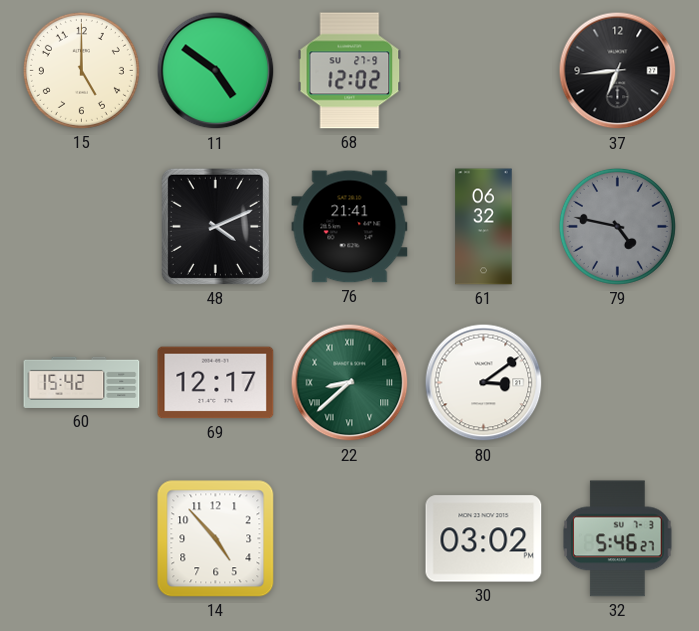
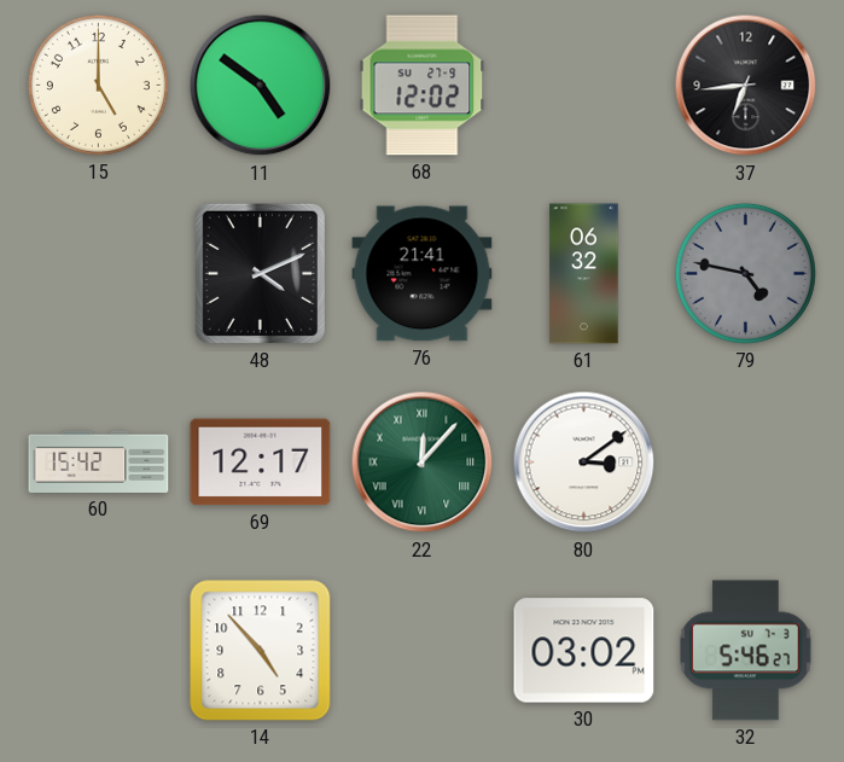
22: 8:38 -> 12:07
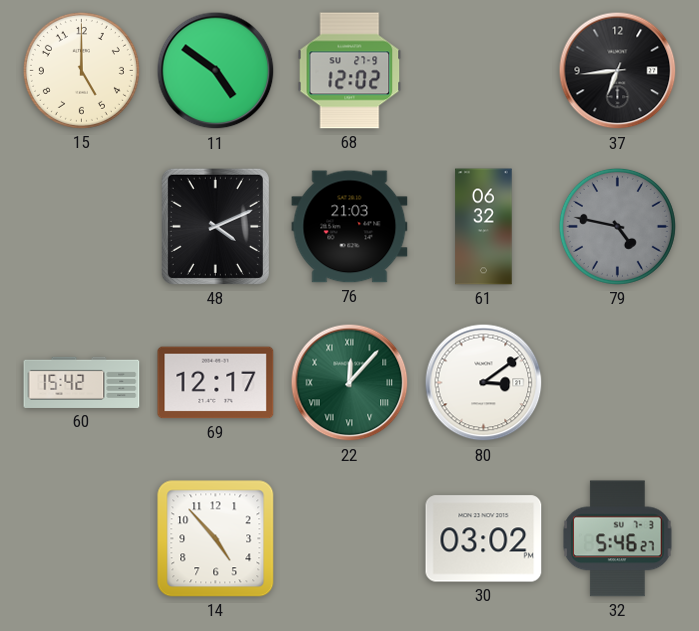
76: 21:41 -> 21:03
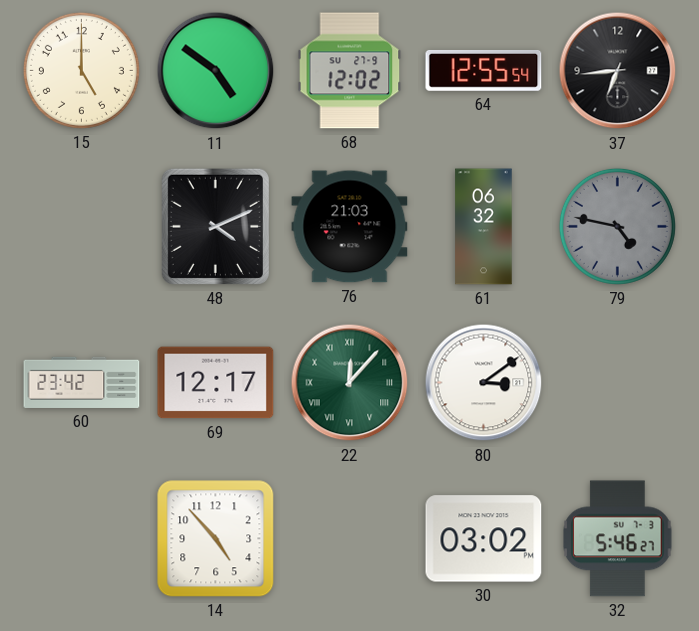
64: none -> 12:55
60: 15:42 -> 23:42
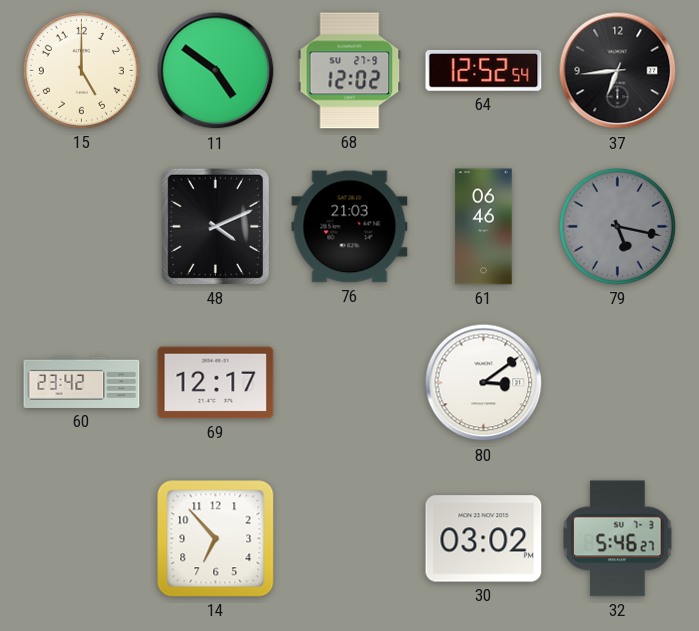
64: 12:55 -> 12:52
61: 06:32 -> 06:46
79: 4:47 -> 5:17
22: 12:07 -> none
14: 4:53 -> 6:53
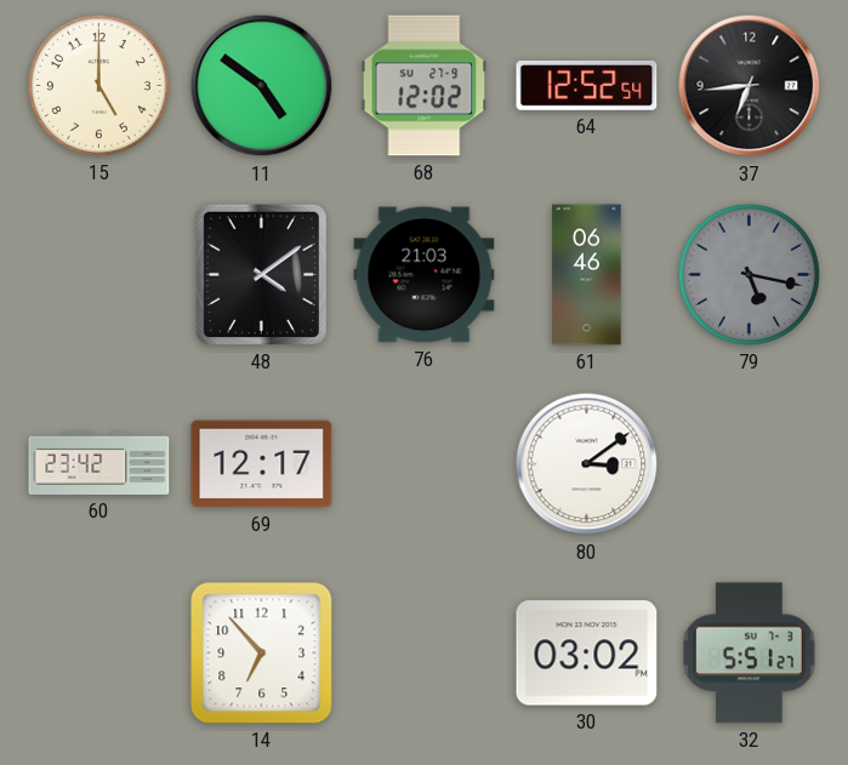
48: 4:11 -> 4:09
32: 5:46 -> 5:51
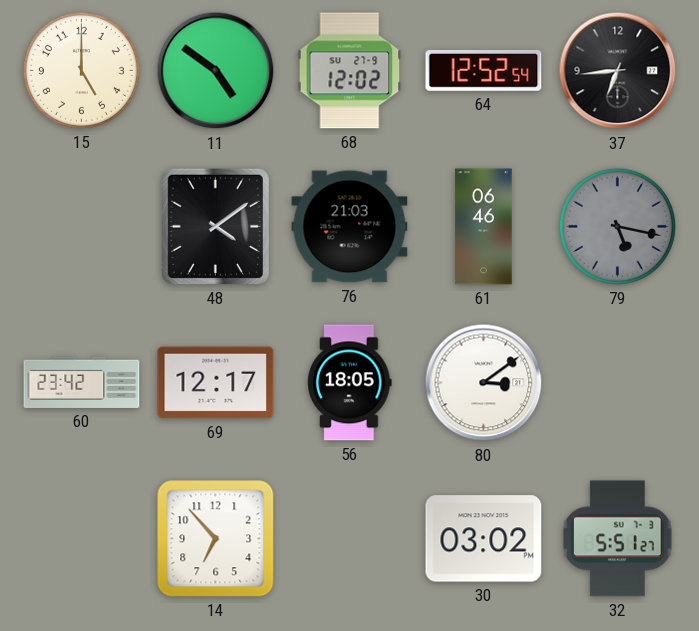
56: none -> 18:05
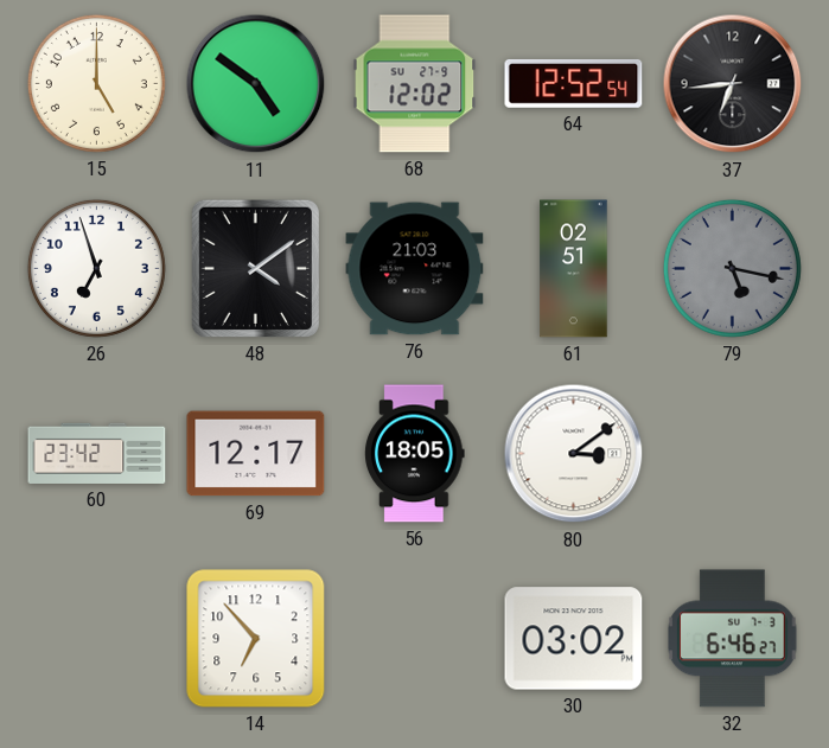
26: none -> 6:57
61: 06:46 -> 02:51
32: 5:51 -> 6:46
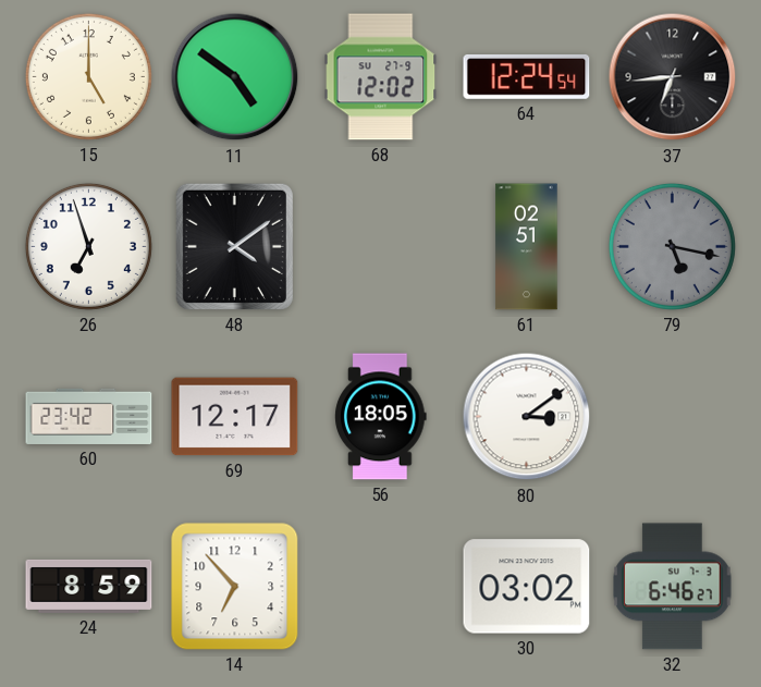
64: 12:52 -> 12:24
76: 21:03 -> none
24: none -> 8:59
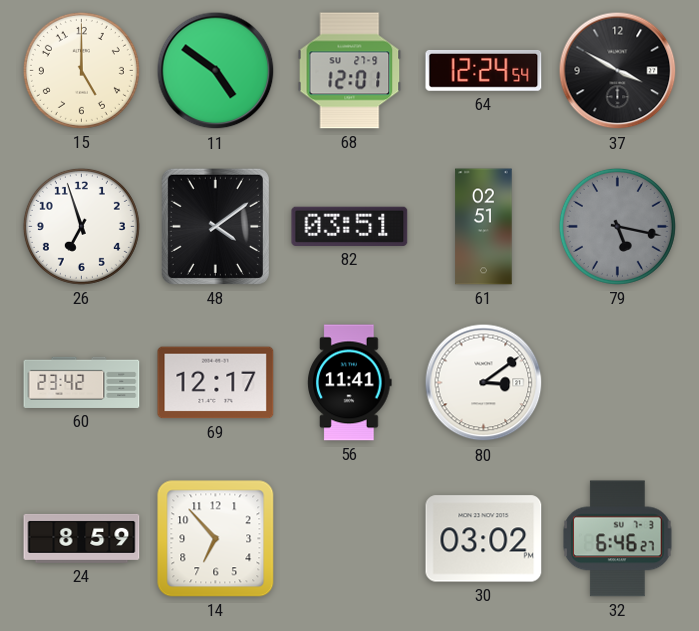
68: 12:02 -> 12:01
37: 6:44 -> 3:50
82: none -> 03:51
56: 18:05 -> 11:41
